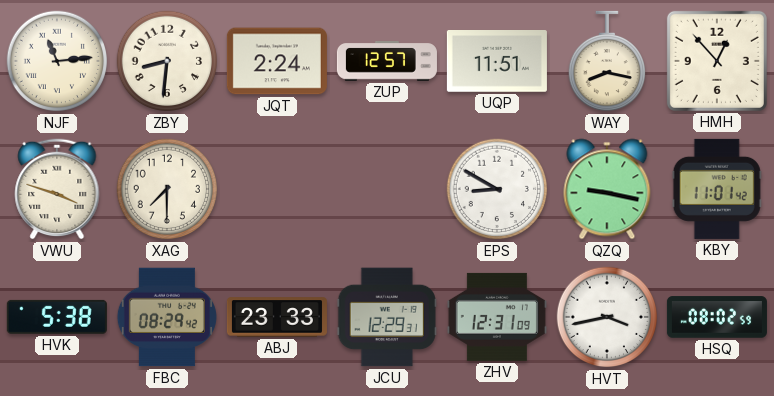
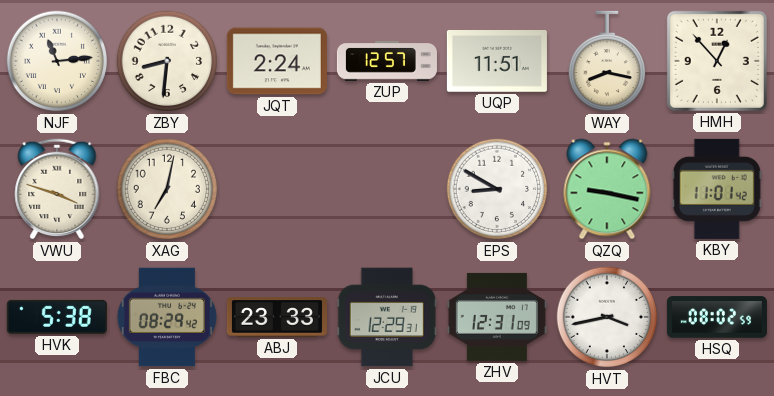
XAG: 7:30 -> 7:02
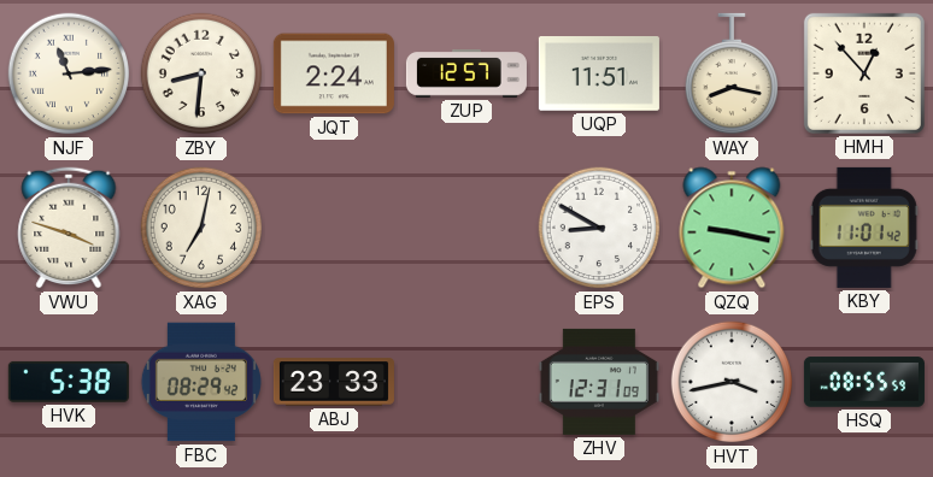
JCU: 12:29 -> none
HSQ: 08:02 -> 08:55
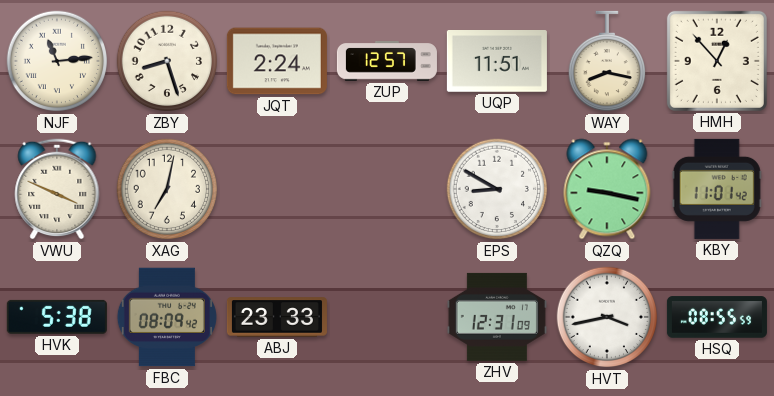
ZBY: 8:31 -> 8:27
VWU: 3:48 -> 3:49
FBC: 08:29 -> 08:09
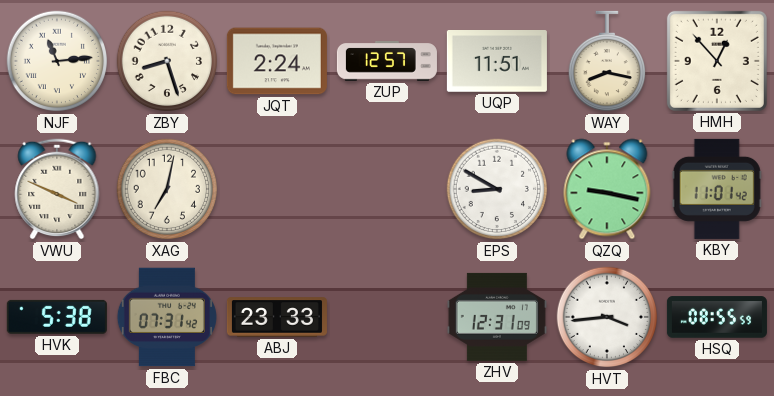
FBC: 08:09 -> 07:31
HVT: 3:43 -> 3:44
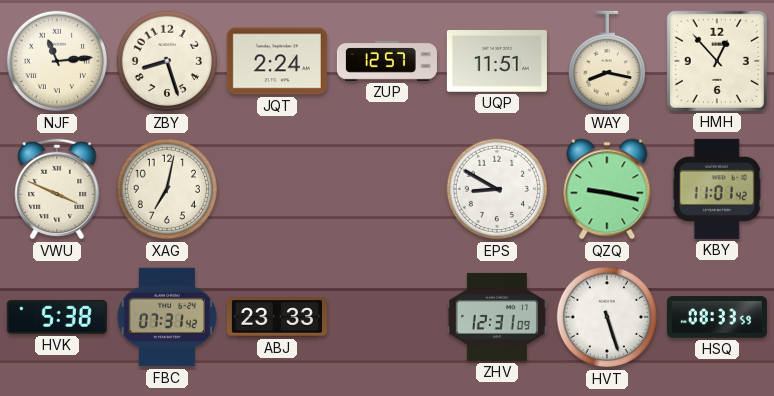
HVT: 3:44 -> 5:27
HSQ: 08:55 -> 08:33
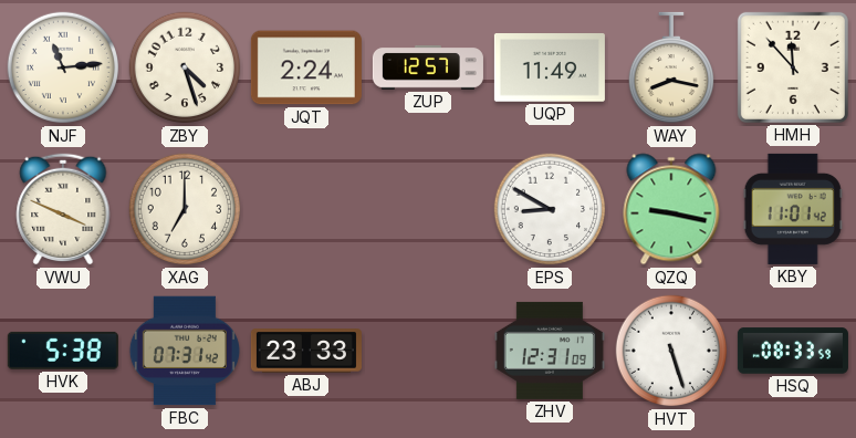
ZBY: 8:27 -> 4:27
UQP: 11:51 -> 11:49
HMH: 12:53 -> 11:53
XAG: 7:02 -> 7:00
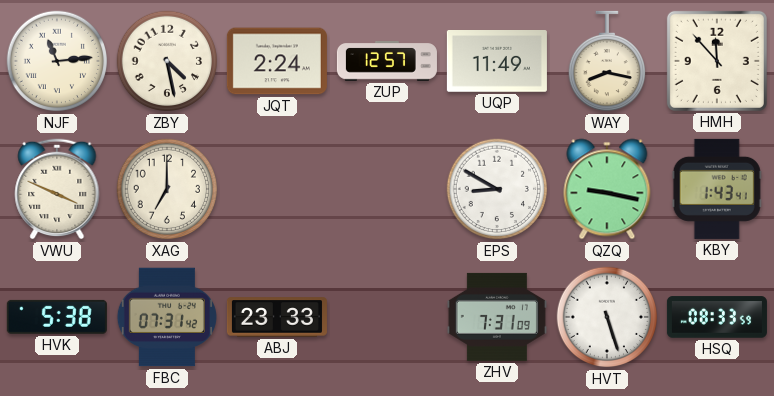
ZBY: 4:27 -> 4:28
KBY: 11:01 -> 1:43
ZHV: 12:31 -> 7:31
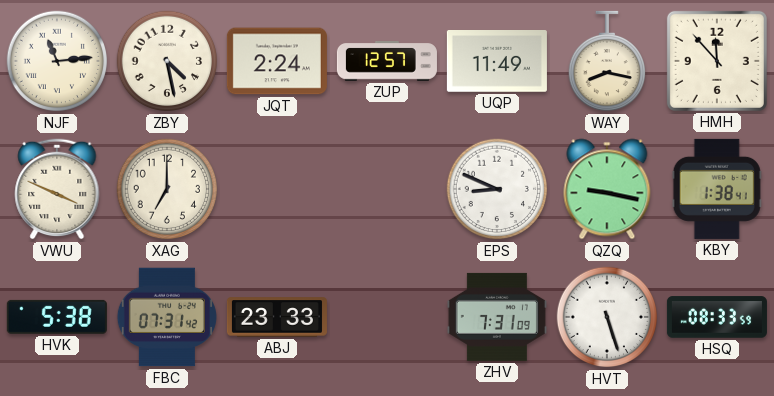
EPS: 8:50 -> 8:49
KBY: 1:43 -> 1:38
